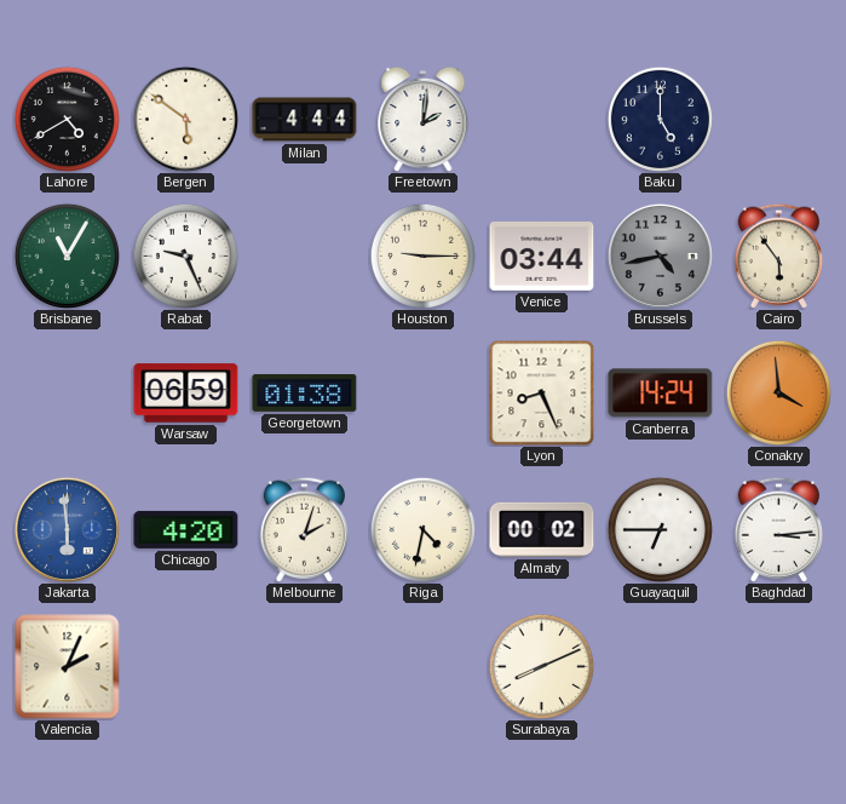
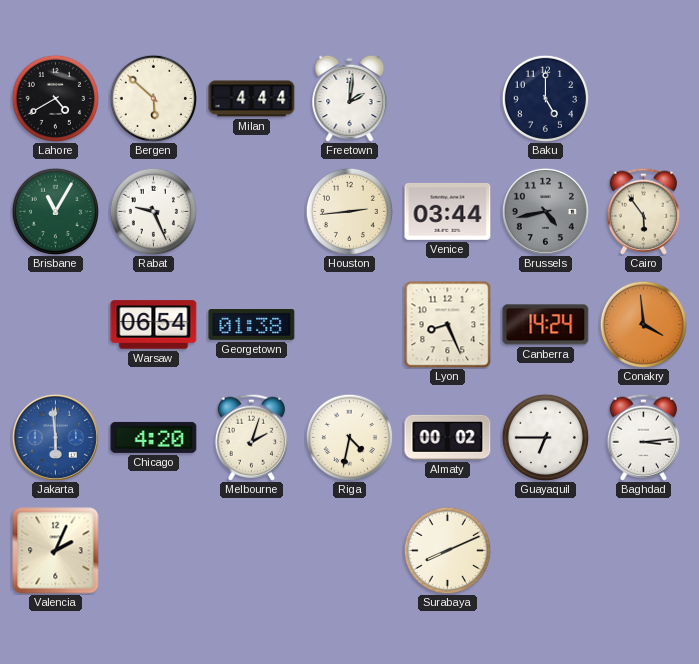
Bergen: 5:51 -> 5:52
Houston: 9:15 -> 2:44
Warsaw: 06:59 -> 06:54
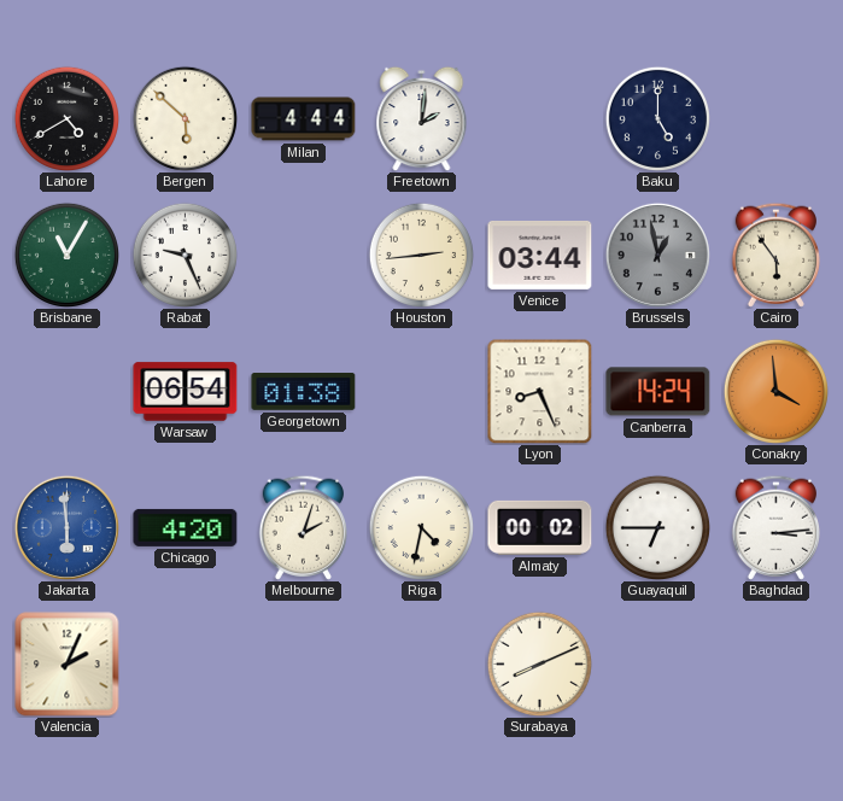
Brussels: 4:43 -> 12:58
